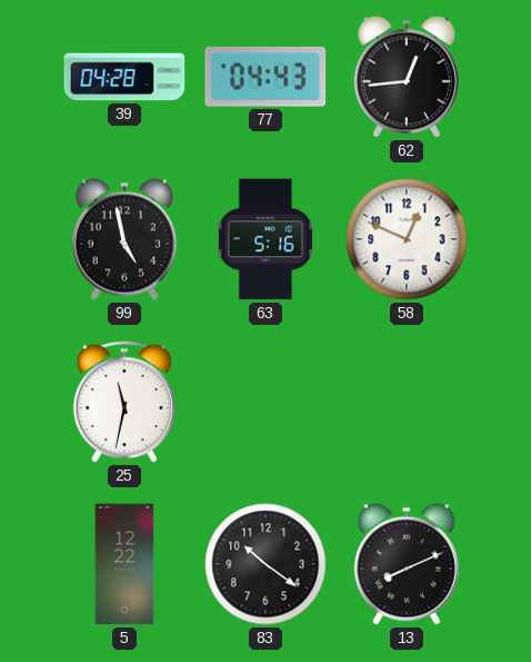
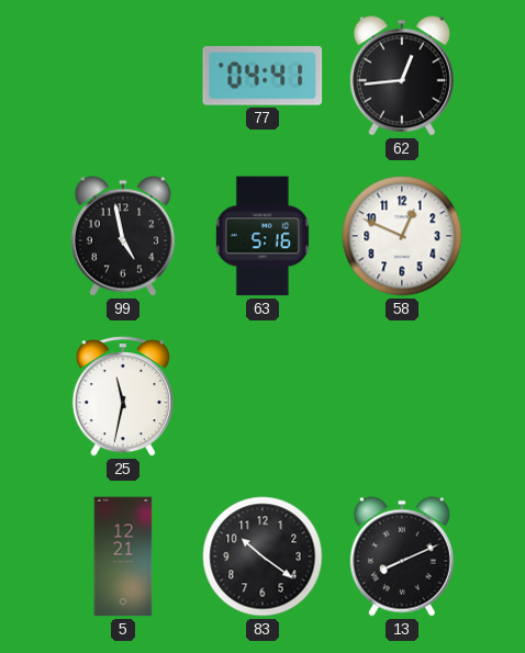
39: 04:28 -> none
77: 04:43 -> 04:41
5: 12:22 -> 12:21
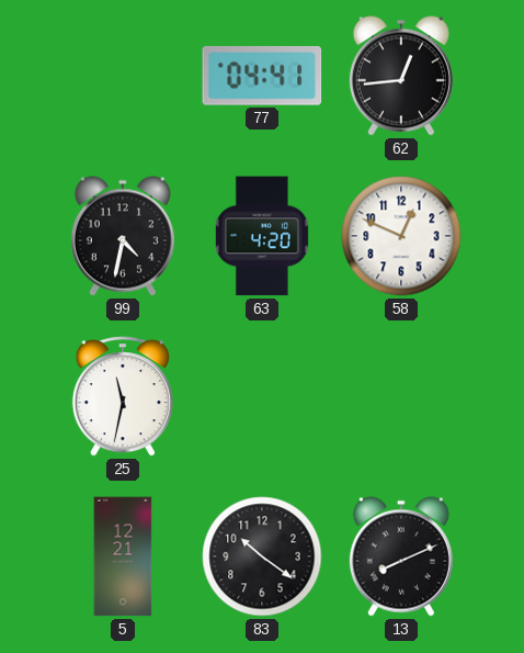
99: 4:58 -> 4:32
63: 5:16 -> 4:20
